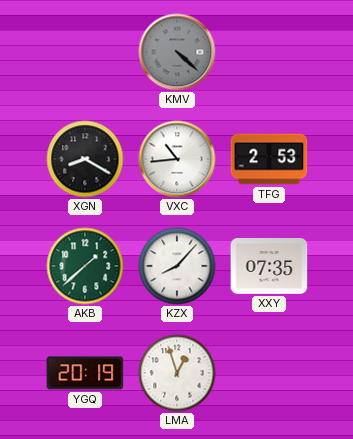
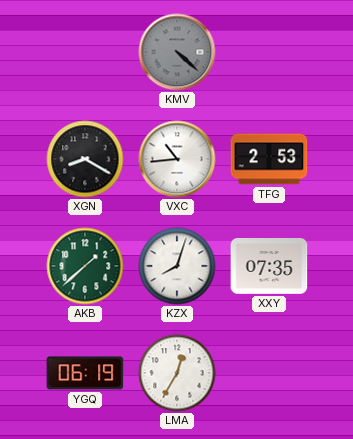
KZX: 8:07 -> 8:03
YGQ: 20:19 -> 06:19
LMA: 12:57 -> 12:35
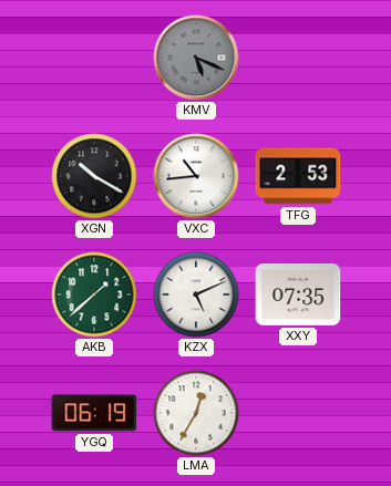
KMV: 4:22 -> 5:19
XGN: 8:20 -> 10:20
KZX: 8:03 -> 5:11
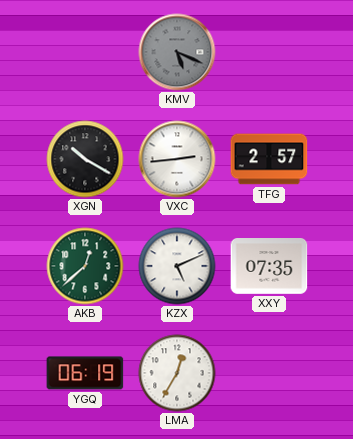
VXC: 10:44 -> 2:44
TFG: 2:53 -> 2:57
AKB: 1:38 -> 12:38
